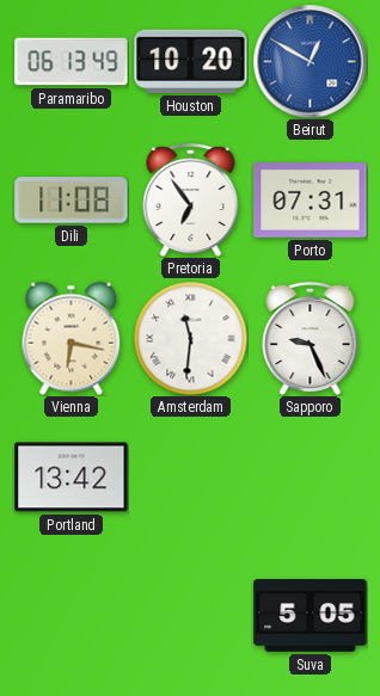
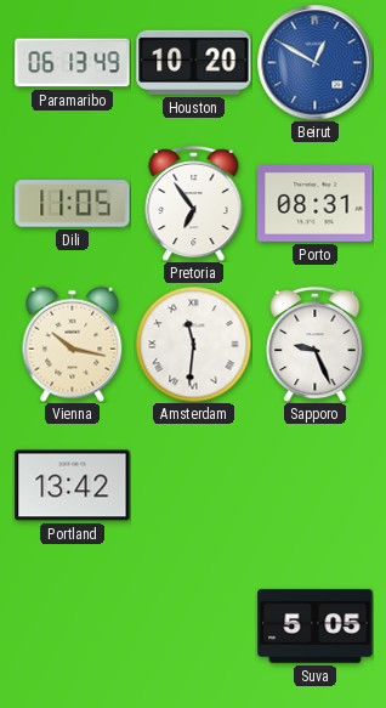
Dili: 11:08 -> 11:05
Porto: 07:31 -> 08:31
Vienna: 6:17 -> 10:17
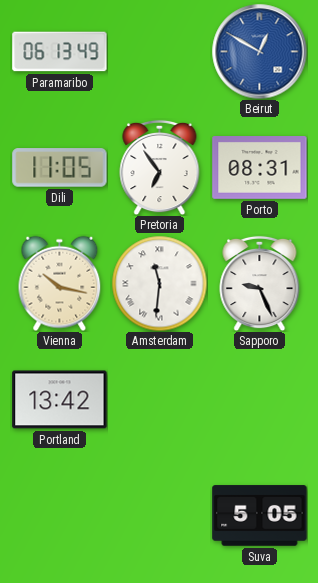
Houston: 10:20 -> none
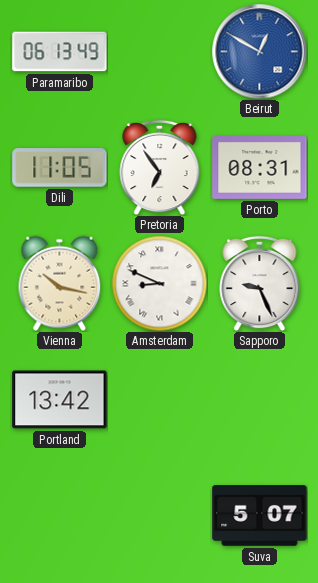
Amsterdam: 11:31 -> 8:49
Suva: 5:05 -> 5:07
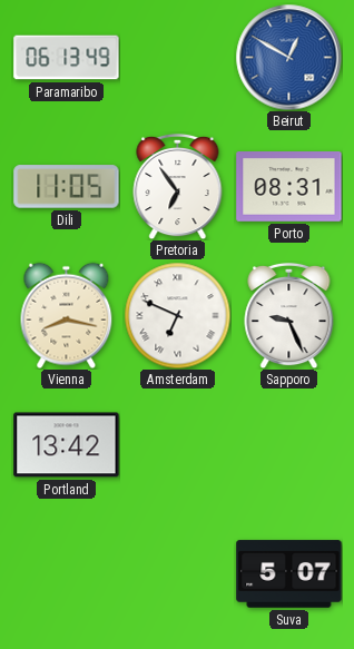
Vienna: 10:17 -> 8:17
Amsterdam: 8:49 -> 6:49
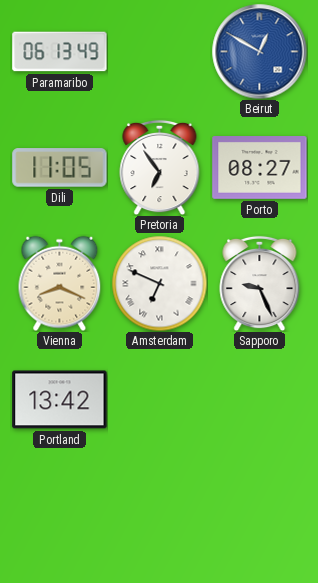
Porto: 08:31 -> 08:27
Vienna: 8:17 -> 8:19
Suva: 5:07 -> none
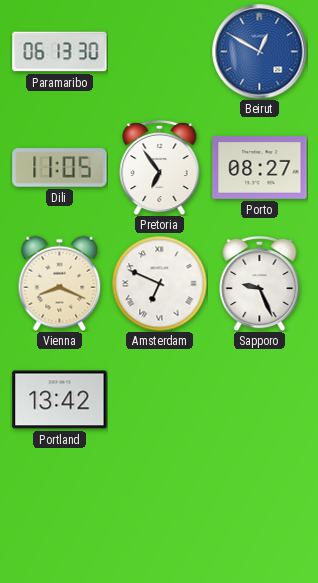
Paramaribo: 06:13:49 -> 06:13:30
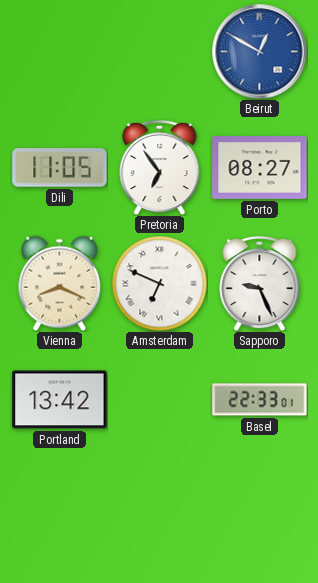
Paramaribo: 06:13 -> none
Basel: none -> 22:33
